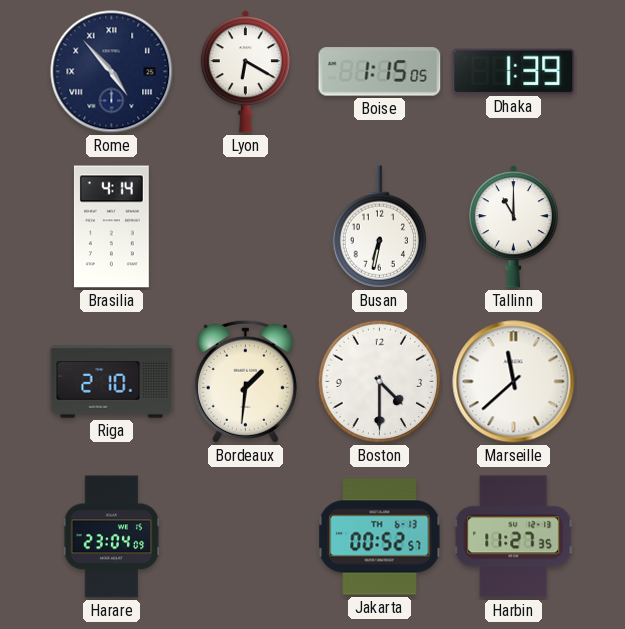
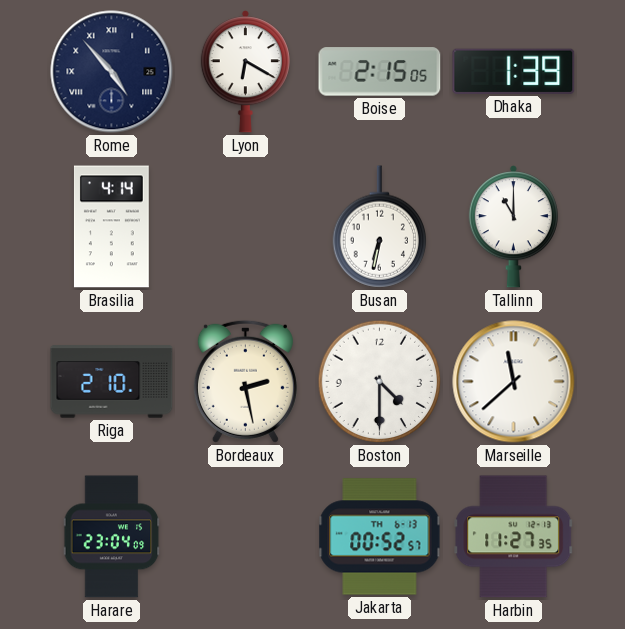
Boise: 1:15 -> 2:15
Bordeaux: 1:31 -> 2:28
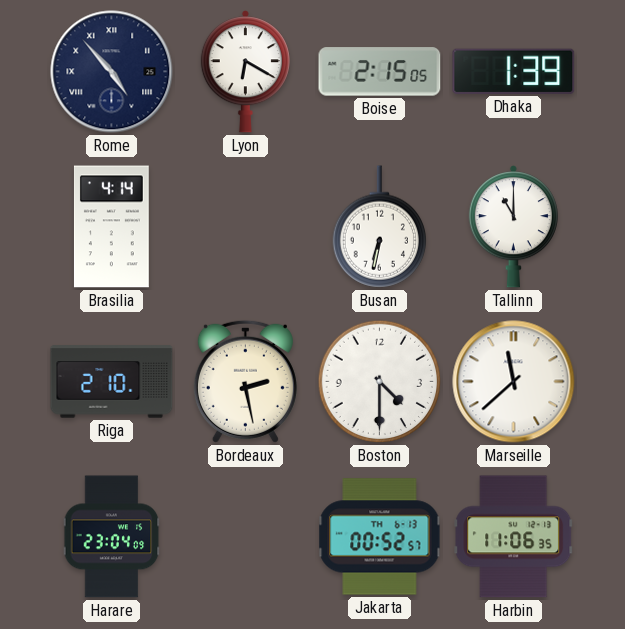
Harbin: 11:27 -> 11:06
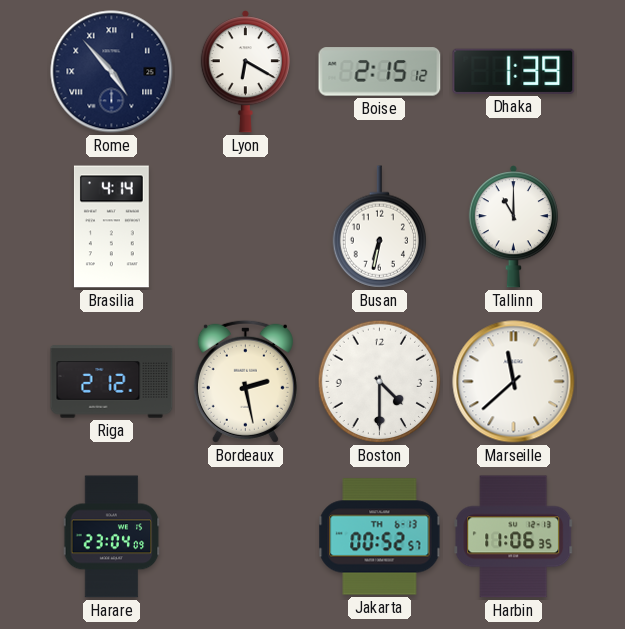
Boise: 2:15:05 -> 2:15:12
Riga: 2:10 -> 2:12
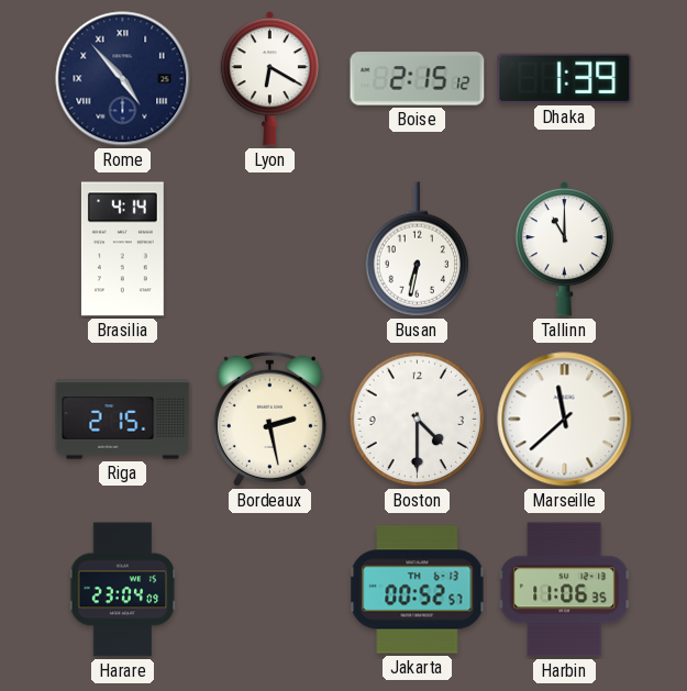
Riga: 2:12 -> 2:15
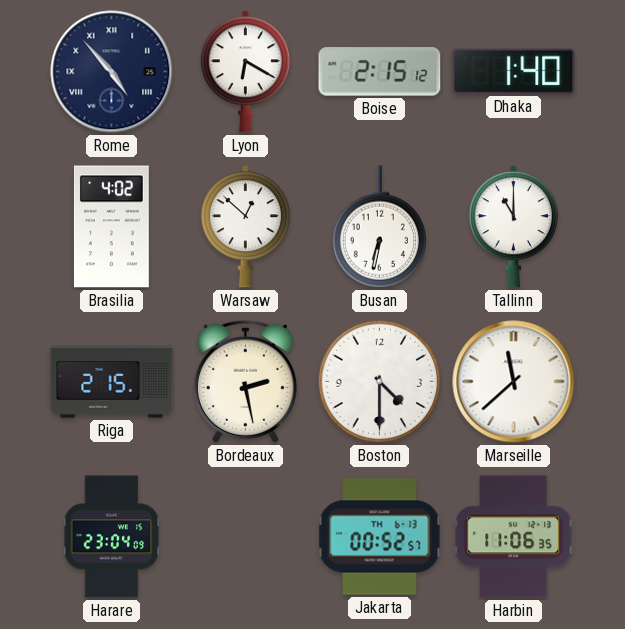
Dhaka: 1:39 -> 1:40
Brasilia: 4:14 -> 4:02
Warsaw: none -> 12:52
